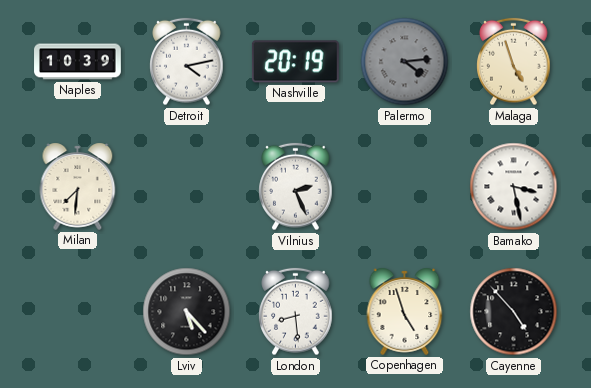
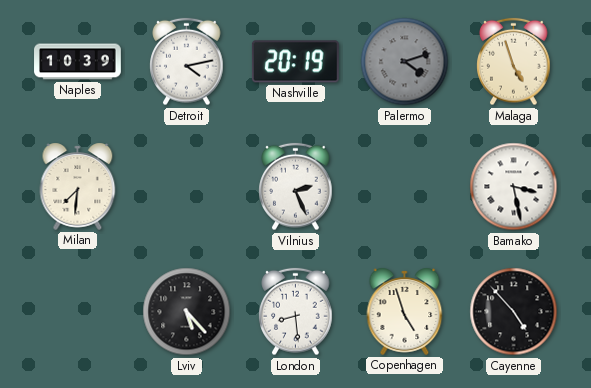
Palermo: 4:14 -> 4:12
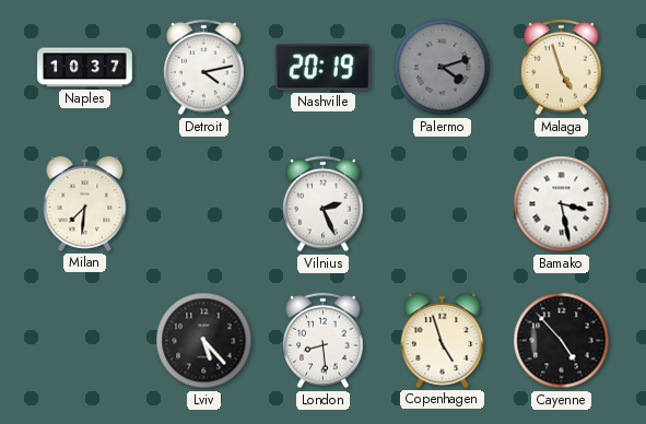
Naples: 10:39 -> 10:37
